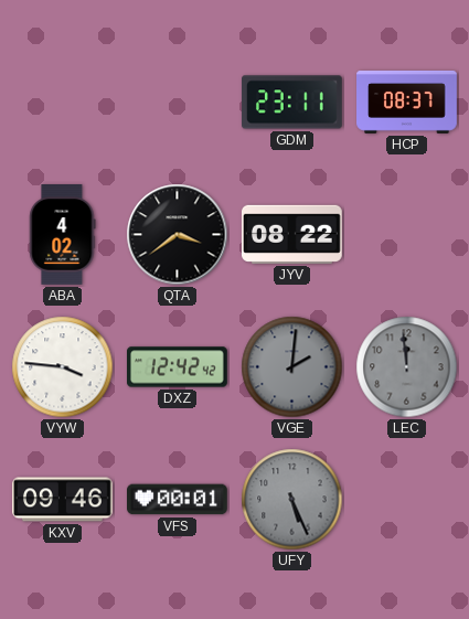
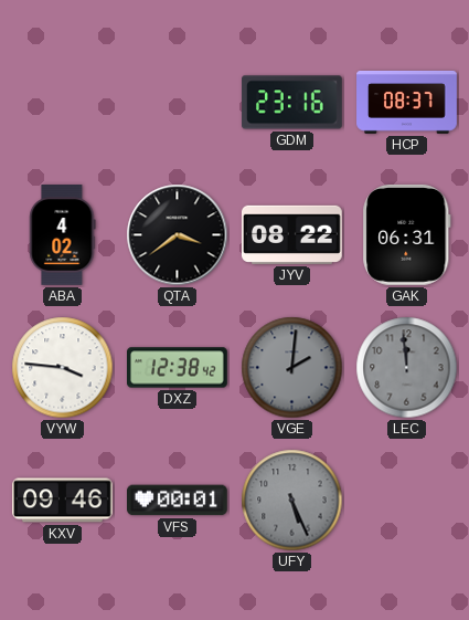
GDM: 23:11 -> 23:16
GAK: none -> 06:31
DXZ: 12:42 -> 12:38
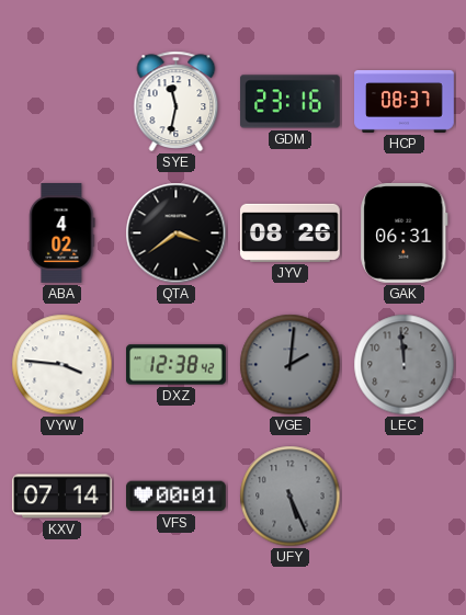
SYE: none -> 11:32
JYV: 08:22 -> 08:26
KXV: 09:46 -> 07:14
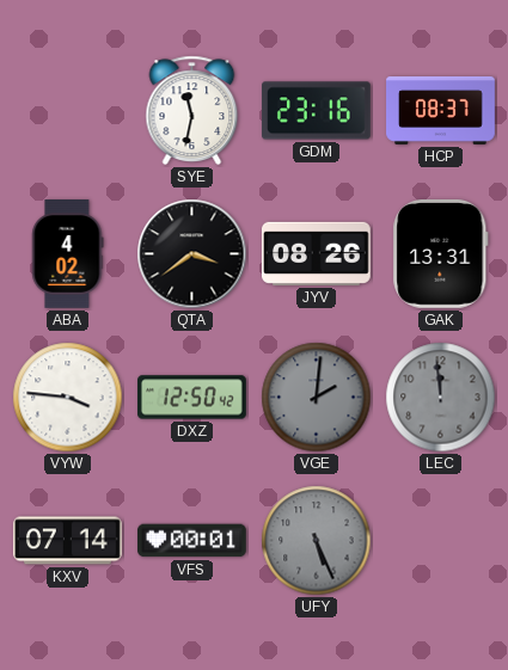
GAK: 06:31 -> 13:31
DXZ: 12:38 -> 12:50
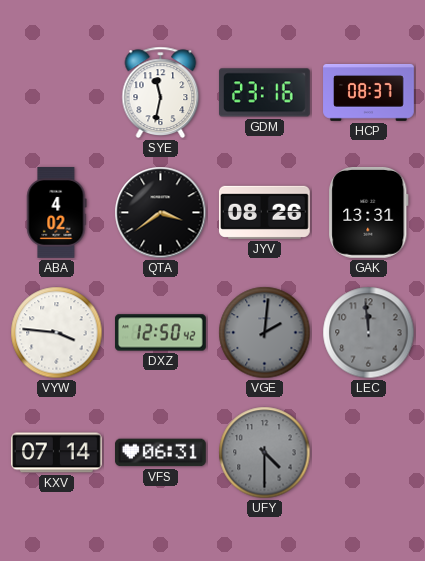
VFS: 00:01 -> 06:31
UFY: 5:26 -> 4:30
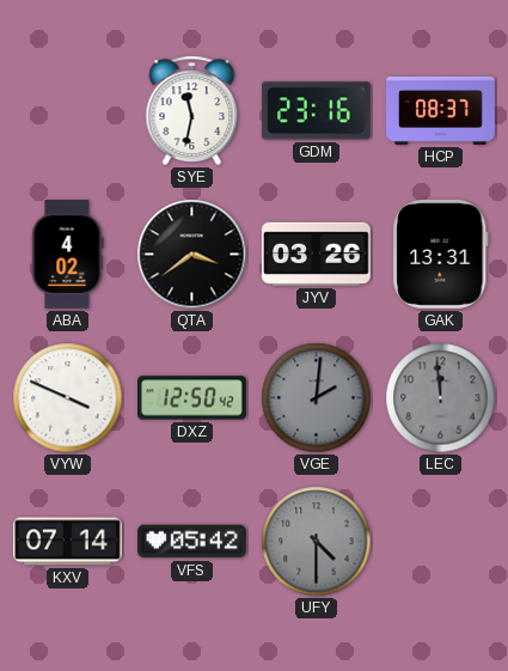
JYV: 08:26 -> 03:26
VYW: 3:46 -> 3:49
VFS: 06:31 -> 05:42
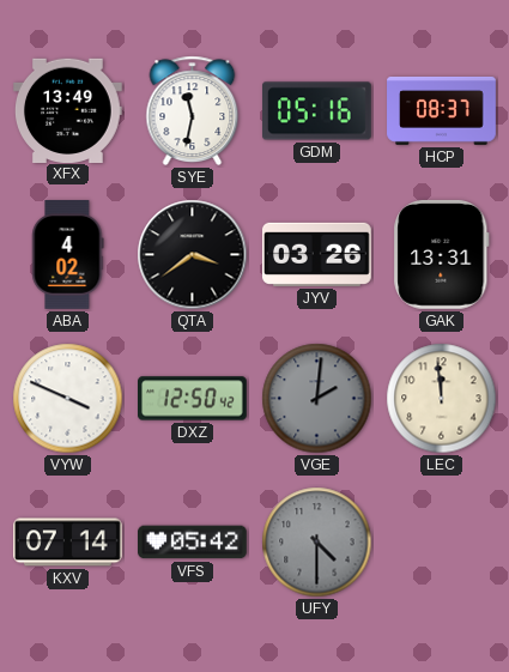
XFX: none -> 13:49
GDM: 23:16 -> 05:16
LEC dial: grey -> cream
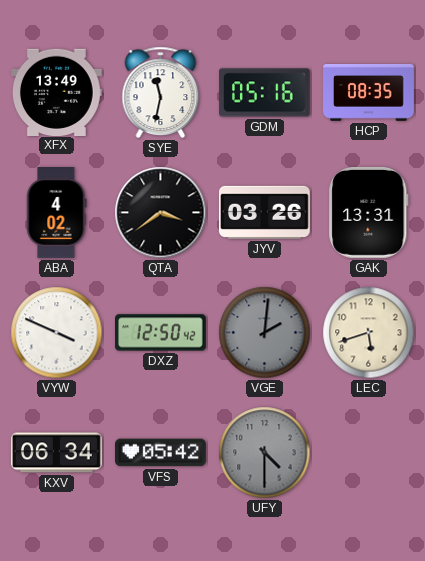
HCP: 08:37 -> 08:35
LEC: 11:59 -> 5:42
KXV: 07:14 -> 06:34
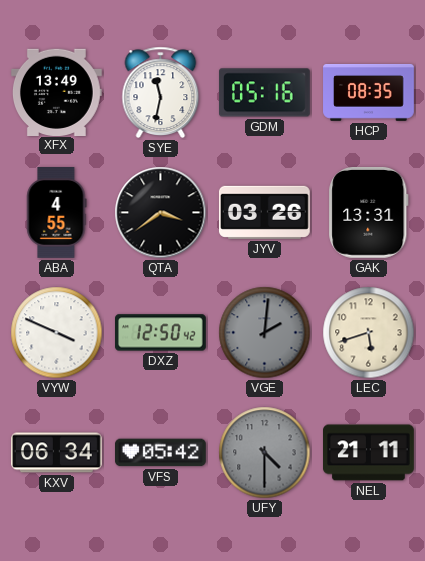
ABA: 4:02 -> 4:55
NEL: none -> 21:11
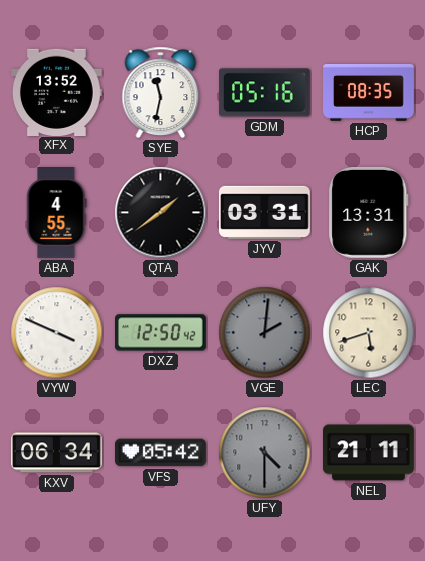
XFX: 13:49 -> 13:52
QTA: 3:39 -> 1:39
JYV: 03:26 -> 03:31
